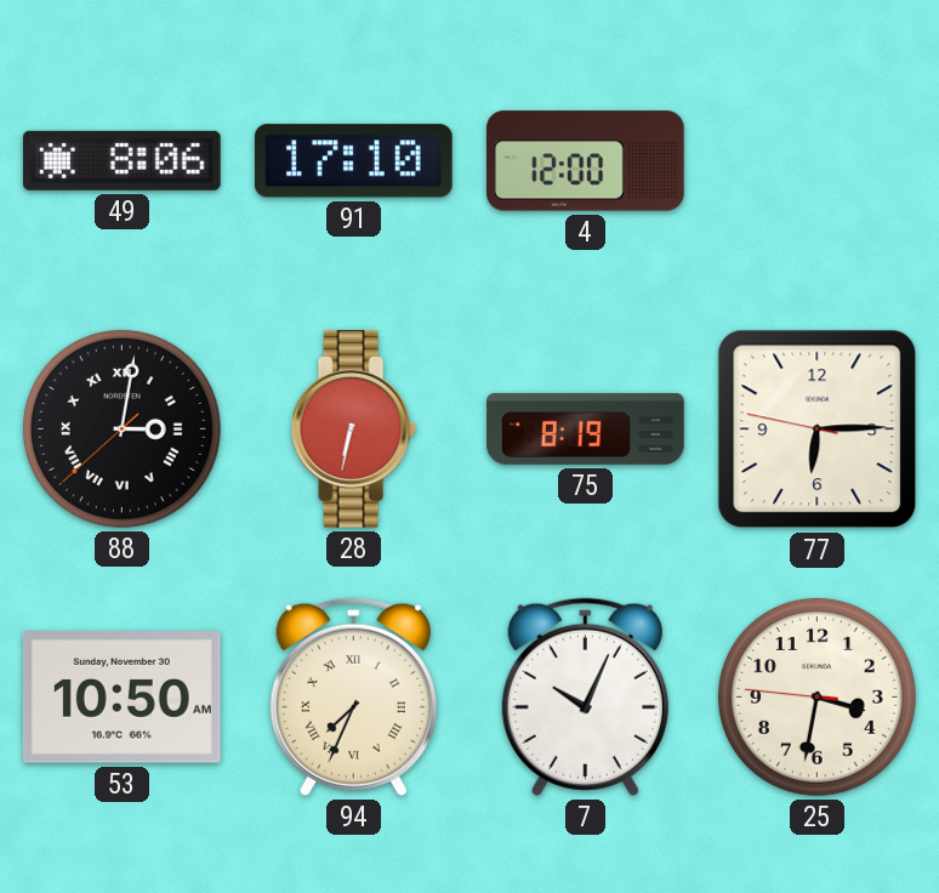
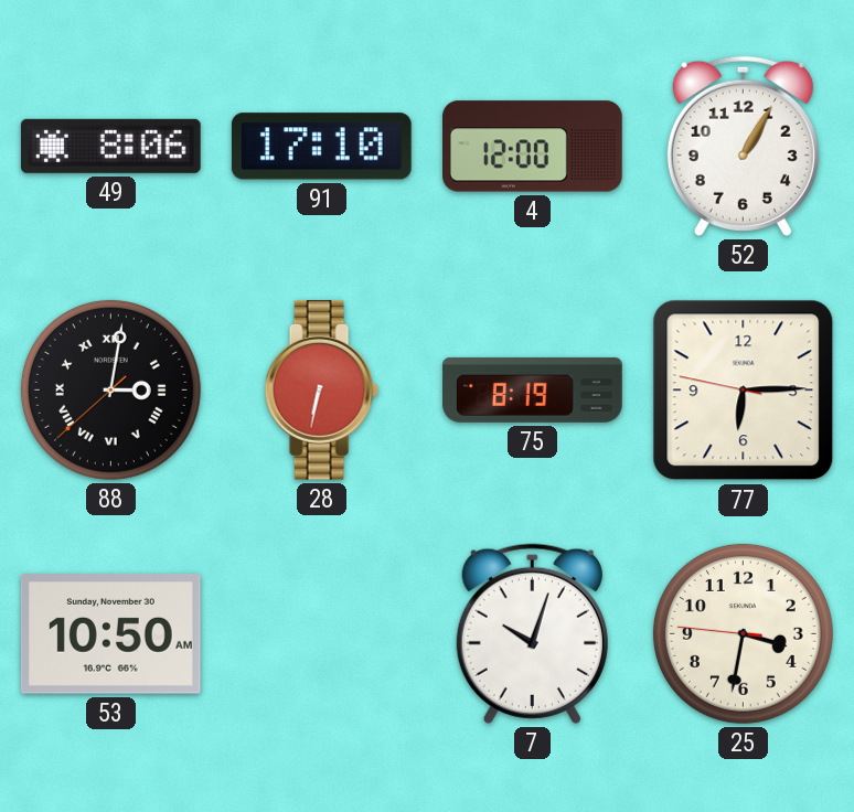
52: none -> 1:05
94: 7:34 -> none
7: 10:04 -> 10:03
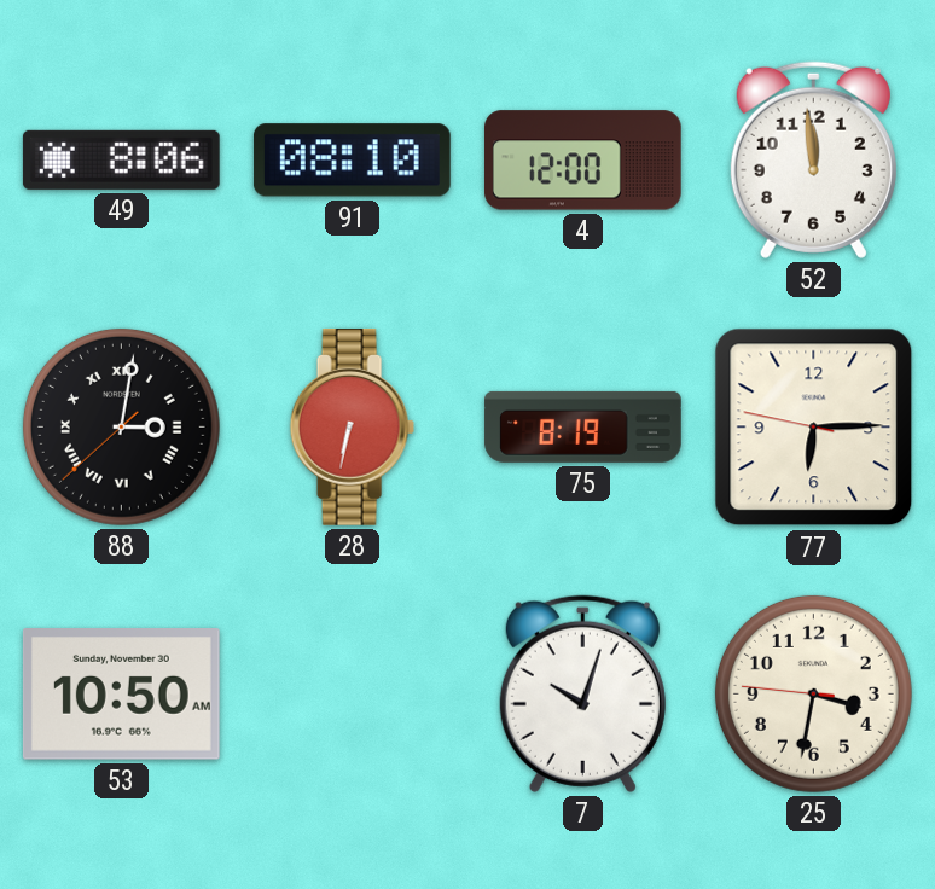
91: 17:10 -> 08:10
52: 1:05 -> 11:59
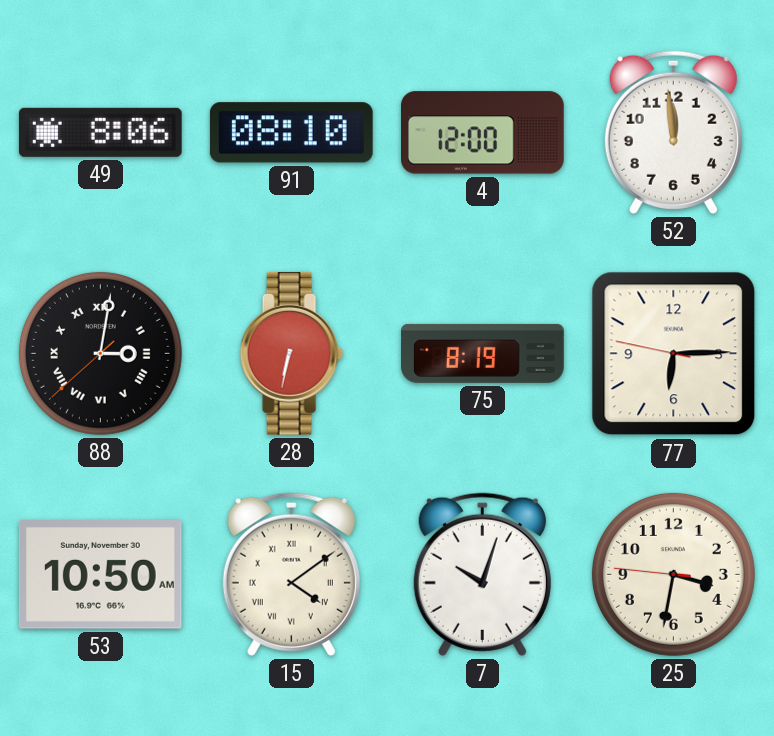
15: none -> 4:09
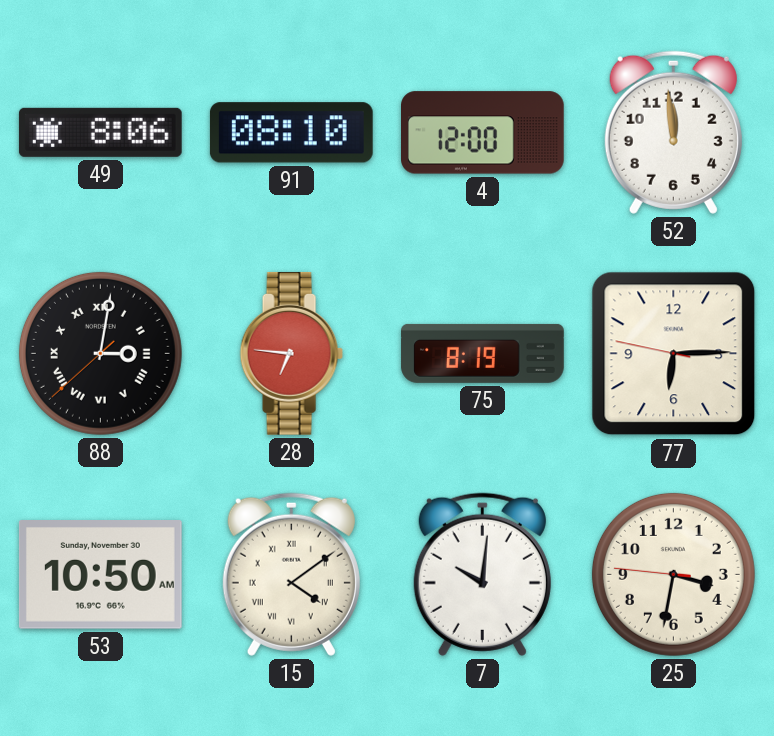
28: 6:32 -> 6:46
7: 10:03 -> 10:01
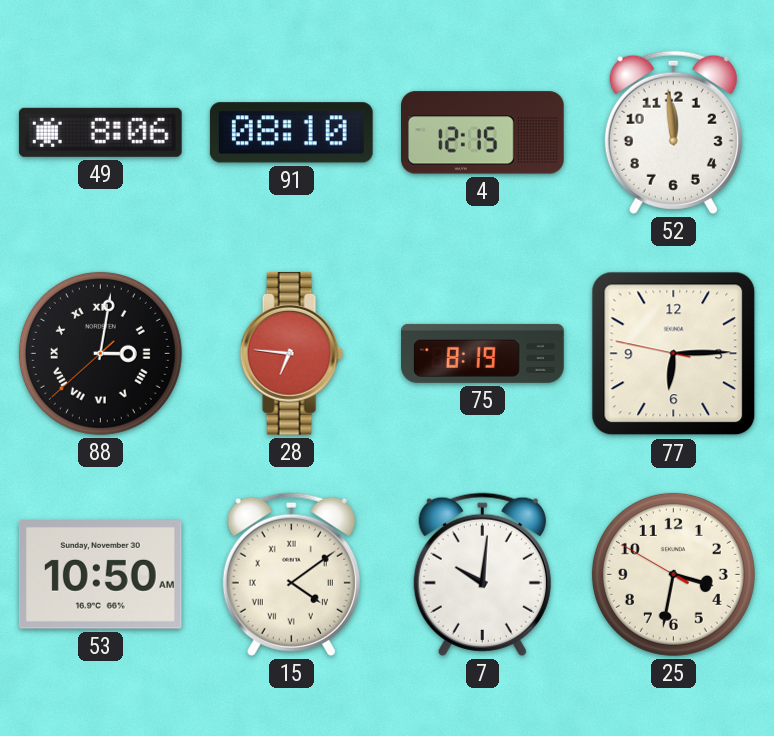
4: 12:00 -> 12:15
25: 3:31:46 -> 3:31:50
